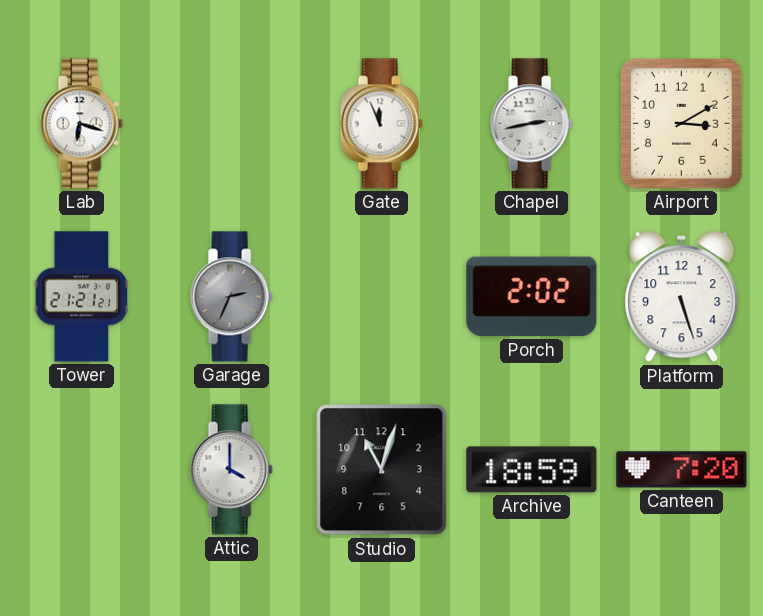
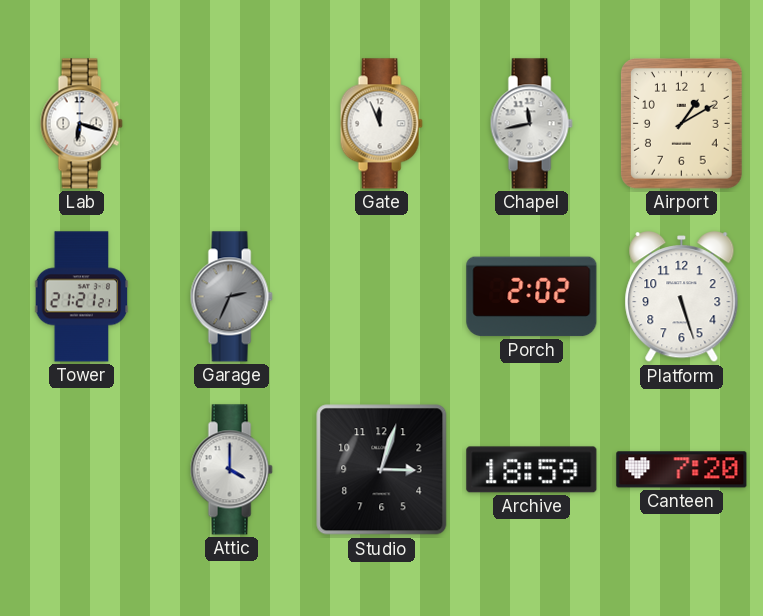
Chapel: 2:43 -> 11:43
Airport: 3:10 -> 1:10
Studio: 11:03 -> 3:03
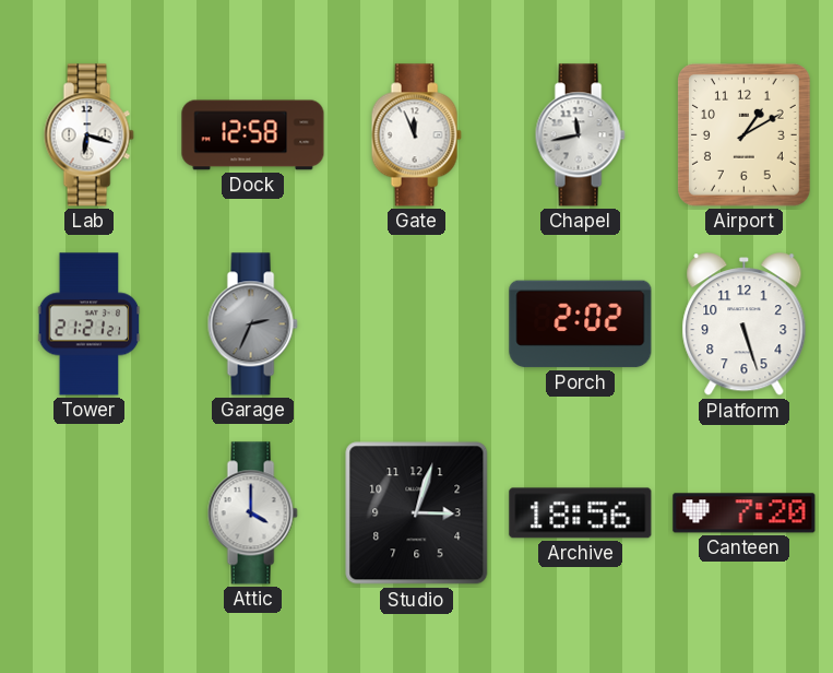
Dock: none -> 12:58
Archive: 18:59 -> 18:56
